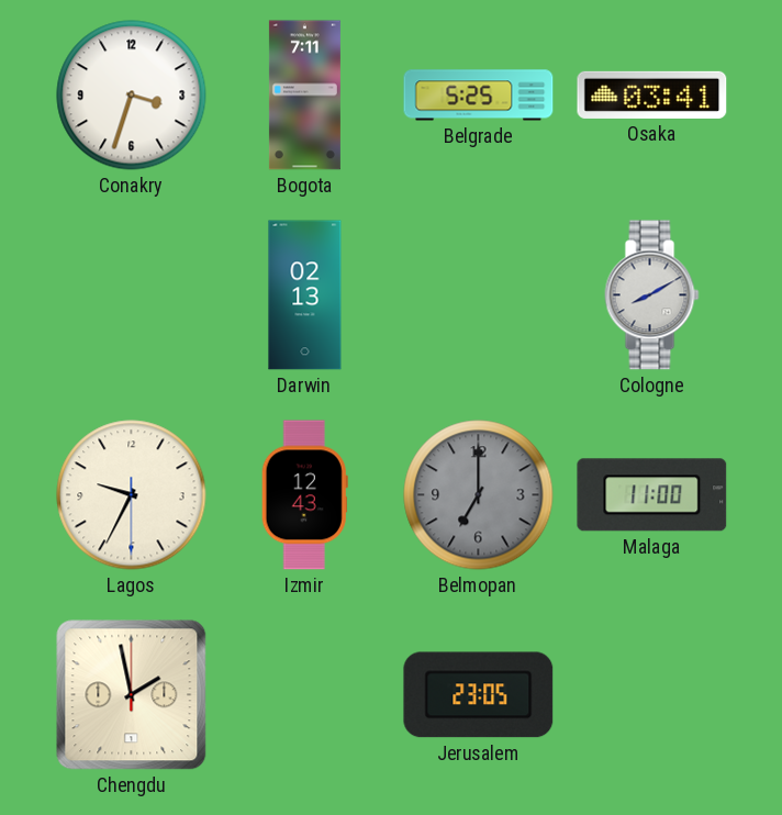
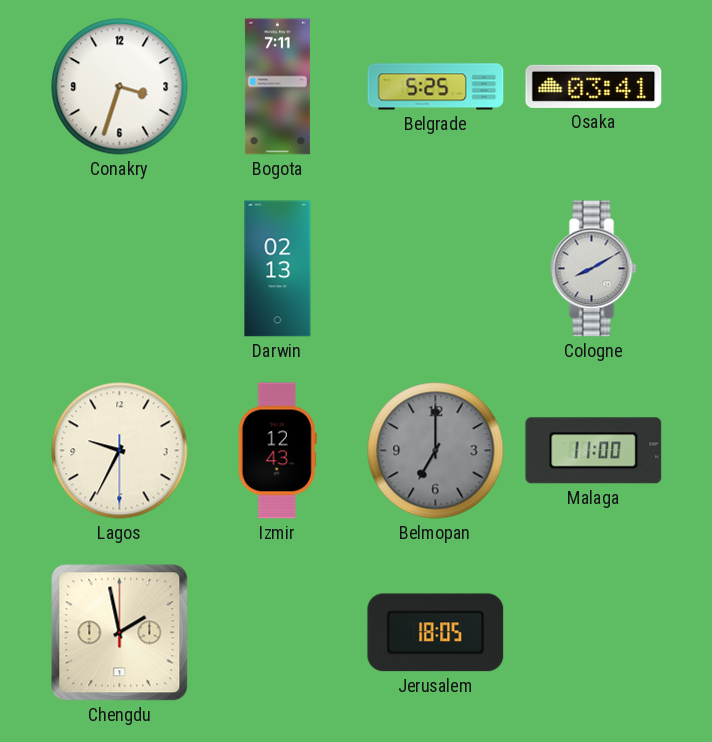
Jerusalem: 23:05 -> 18:05
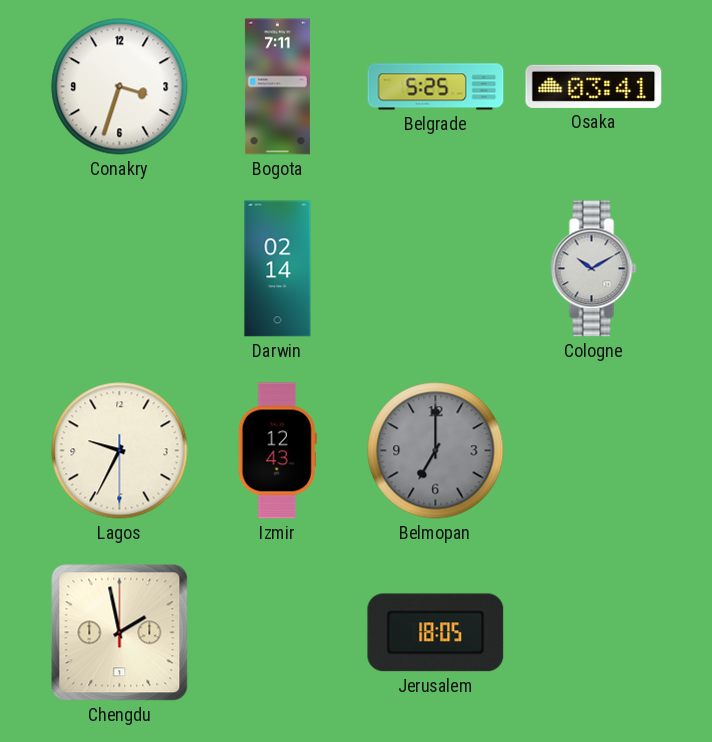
Darwin: 02:13 -> 02:14
Cologne: 8:10 -> 10:10
Malaga: 11:00 -> none
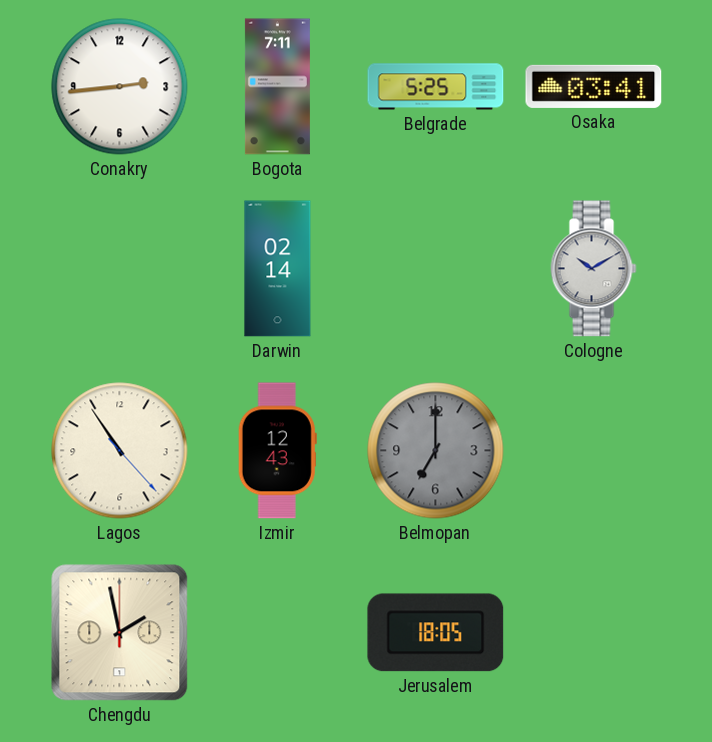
Conakry: 3:33 -> 2:44
Lagos: 9:34 -> 10:54
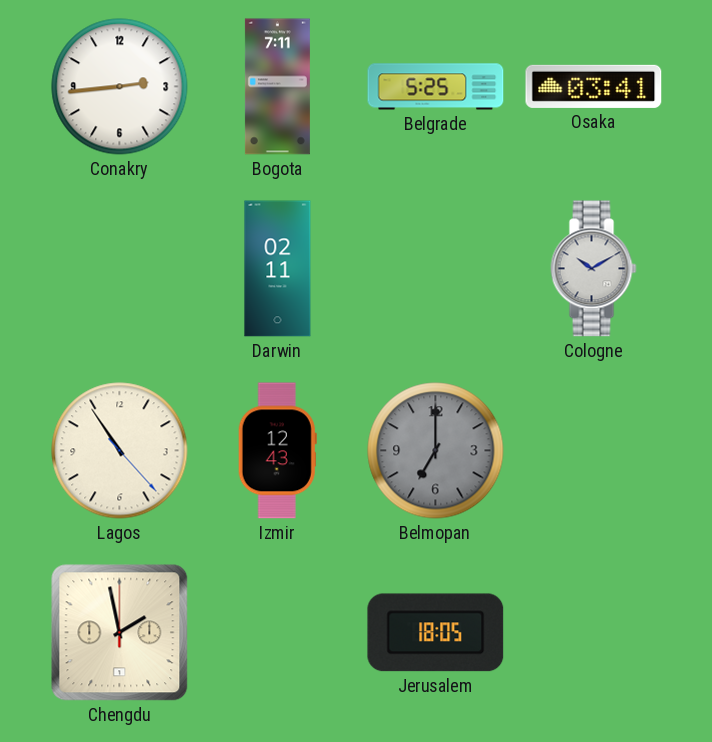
Darwin: 02:14 -> 02:11
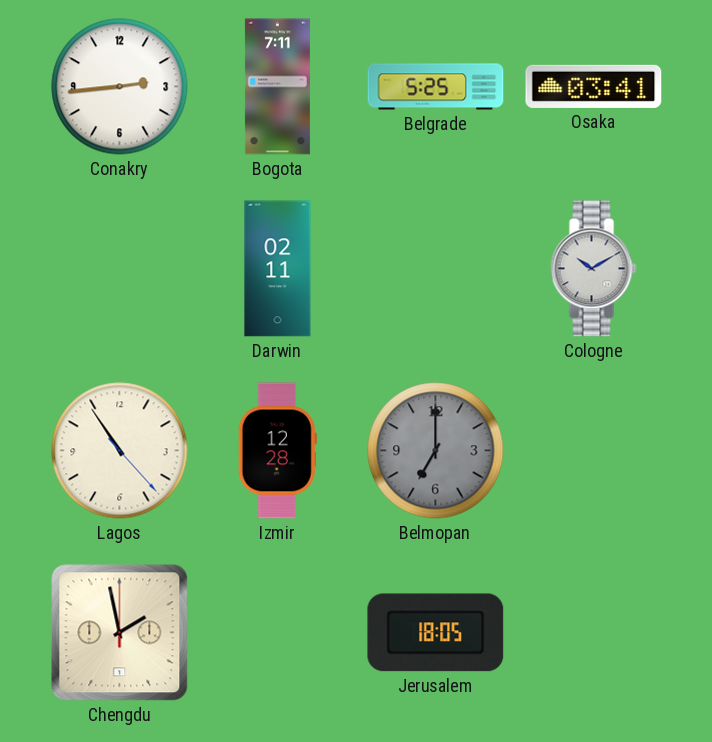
Izmir: 12:43 -> 12:28
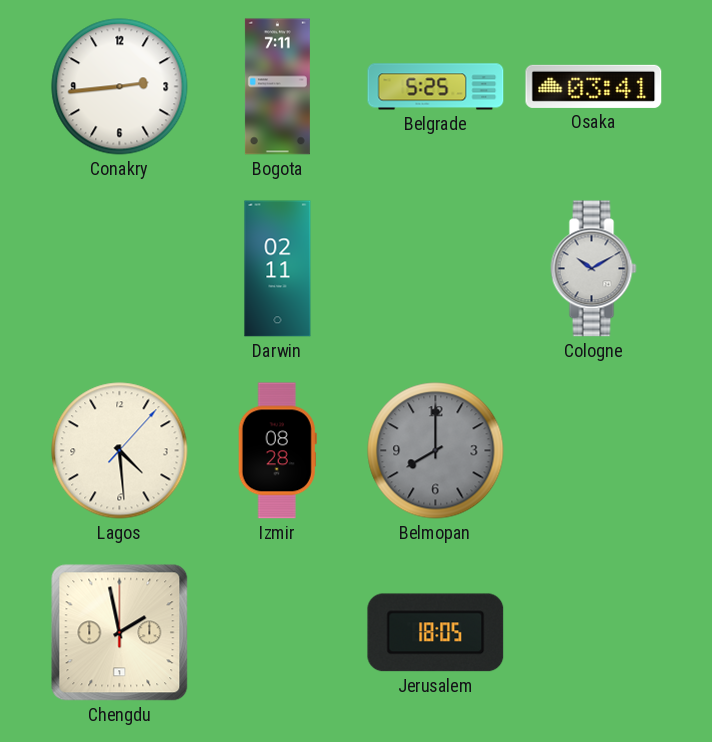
Lagos: 10:54 -> 4:29
Izmir: 12:28 -> 08:28
Belmopan: 7:00 -> 8:00
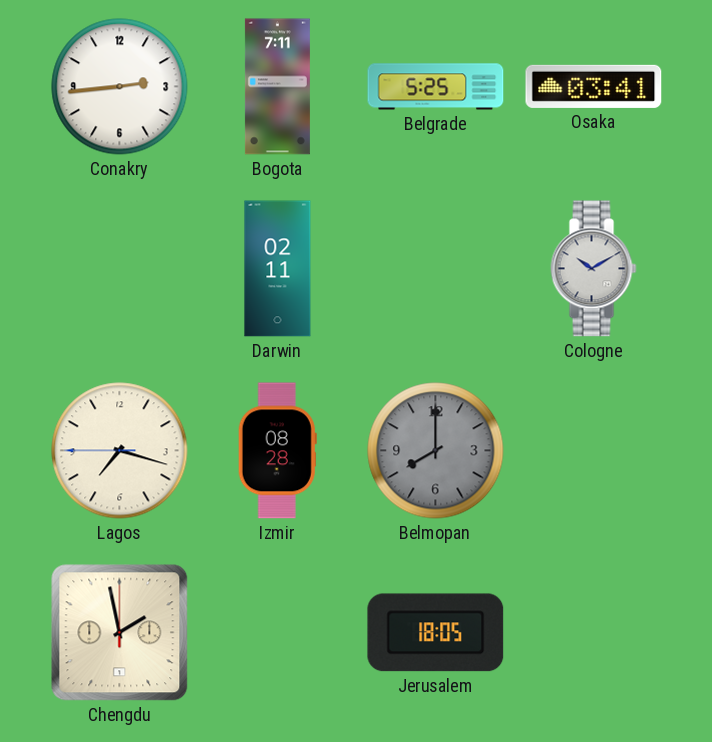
Lagos: 4:29 -> 7:17
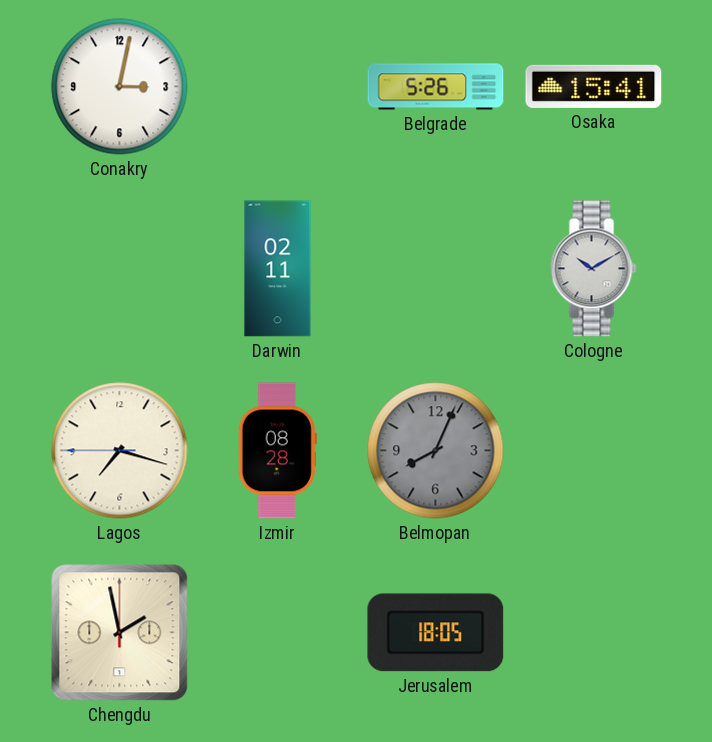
Conakry: 2:44 -> 3:02
Bogota: 7:11 -> none
Belgrade: 5:25 -> 5:26
Osaka: 03:41 -> 15:41
Belmopan: 8:00 -> 8:04
